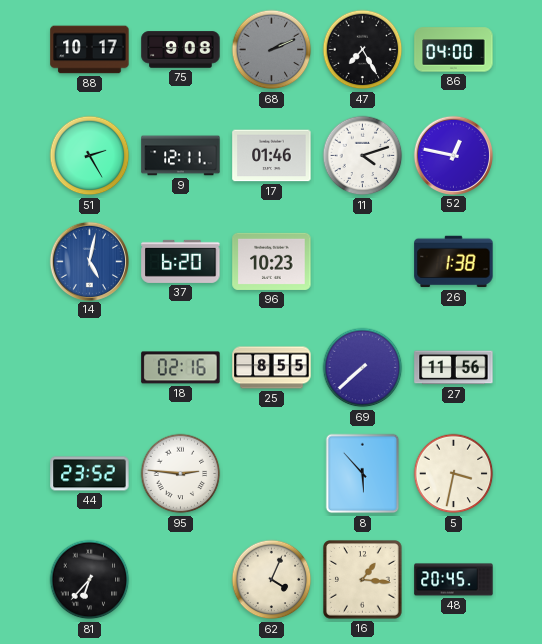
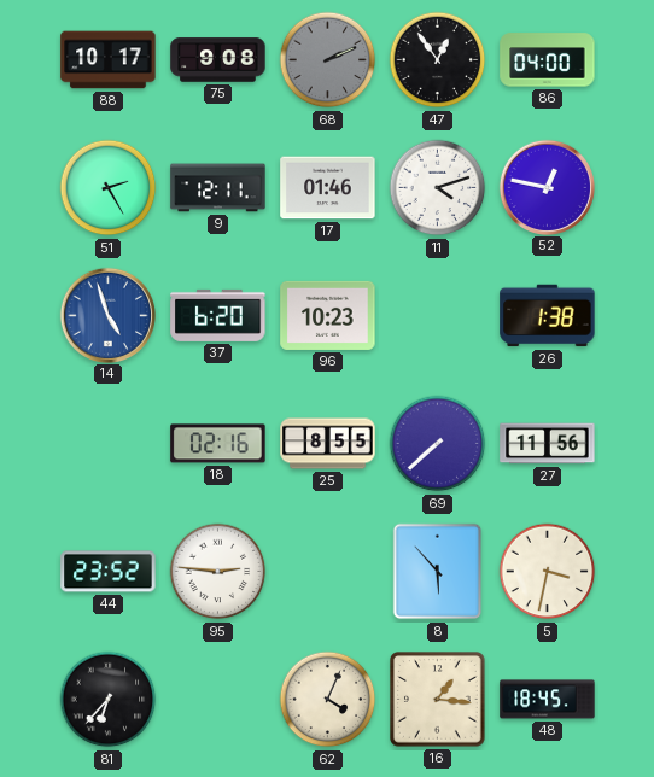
47: 7:25 -> 12:54
14: 5:02 -> 4:57
48: 20:45 -> 18:45
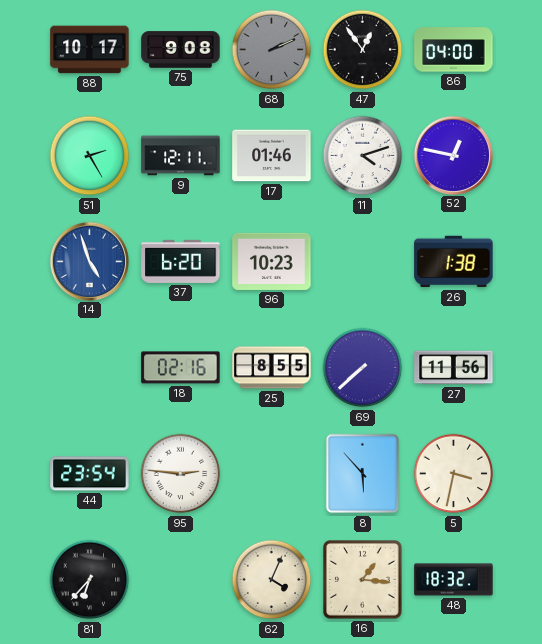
44: 23:52 -> 23:54
48: 18:45 -> 18:32
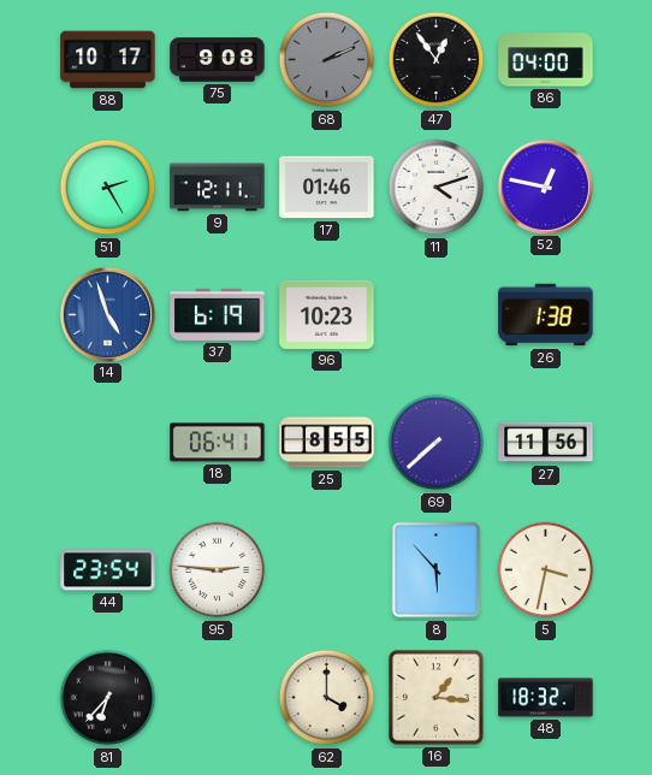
37: 6:20 -> 6:19
18: 02:16 -> 06:41
62: 4:04 -> 4:00
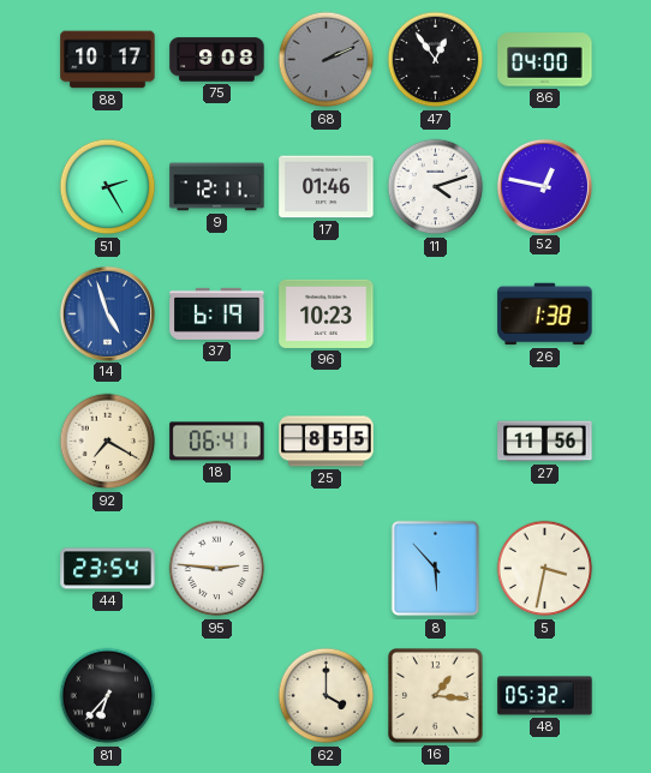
92: none -> 7:20
69: 7:38 -> none
48: 18:32 -> 05:32
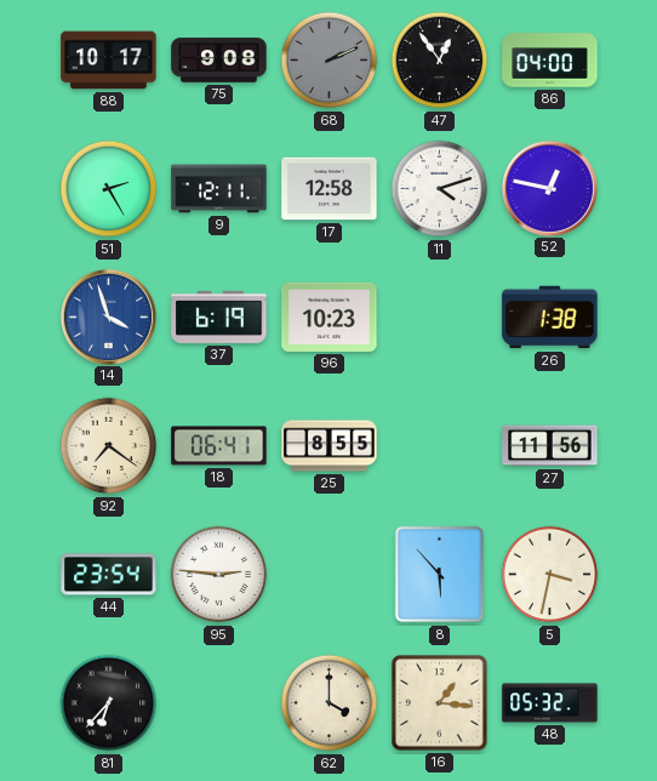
17: 01:46 -> 12:58
14: 4:57 -> 3:57
92: 7:20 -> 7:21
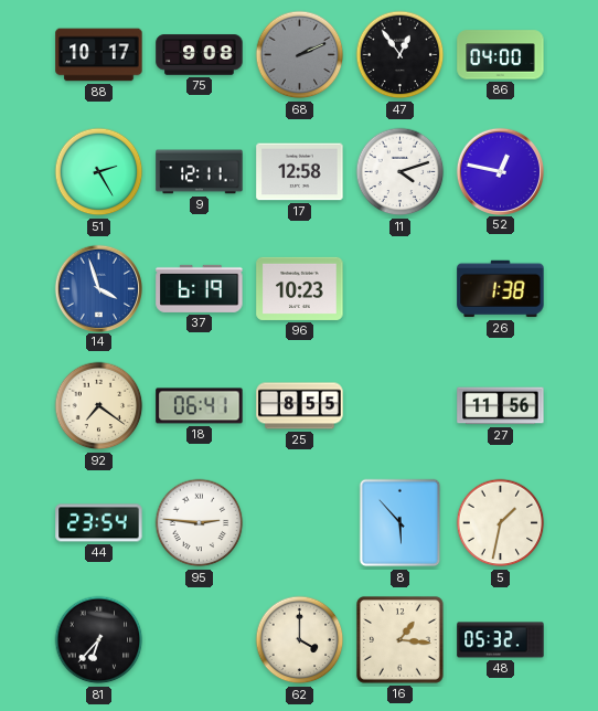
5: 3:32 -> 1:32
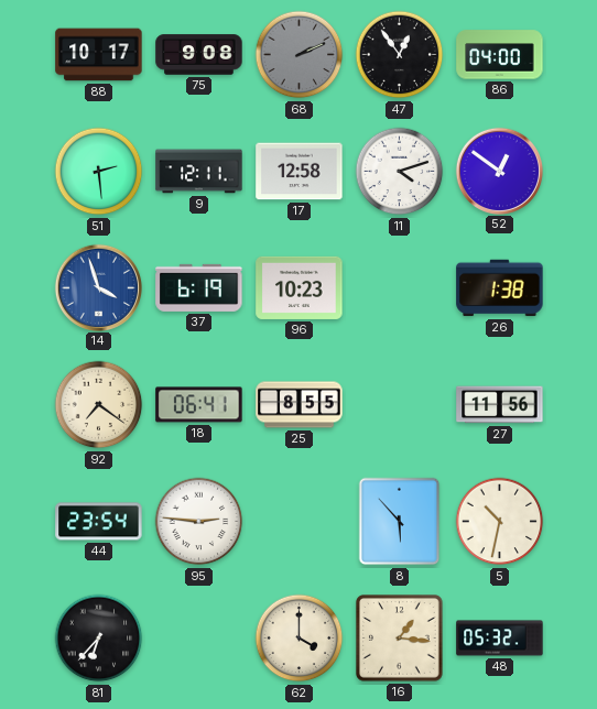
51: 2:25 -> 2:29
52: 12:47 -> 12:51
5: 1:32 -> 10:32
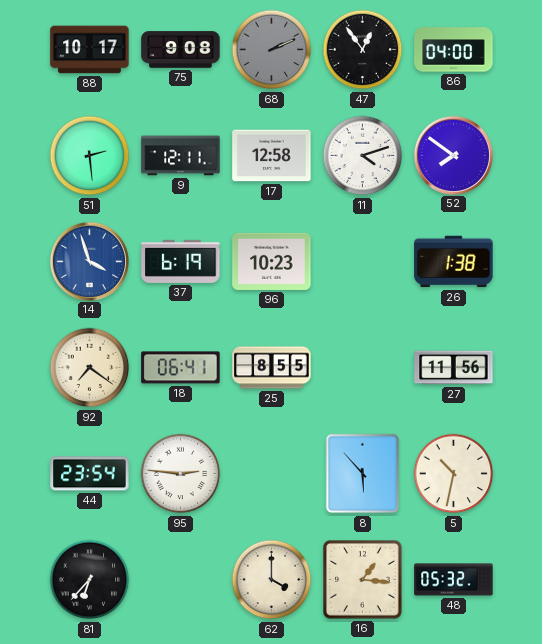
52: 12:51 -> 7:51
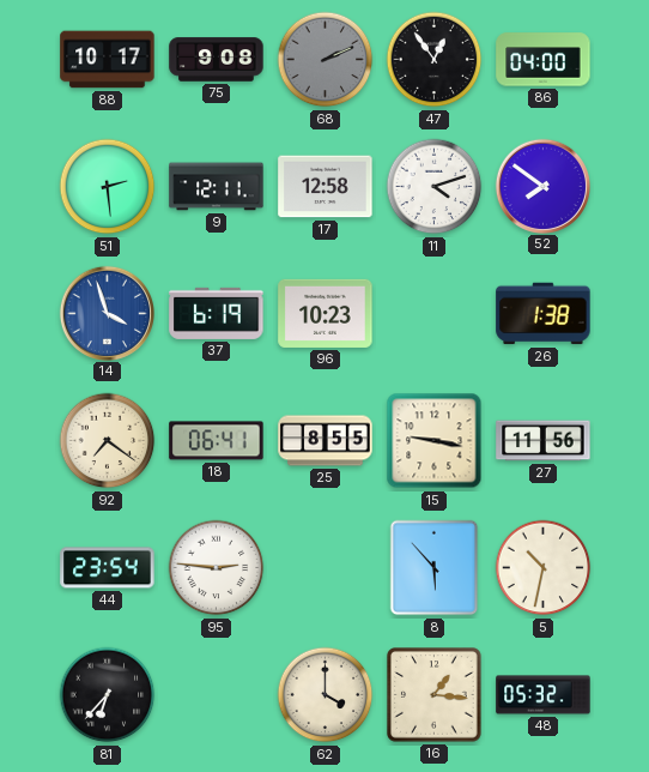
15: none -> 9:17
